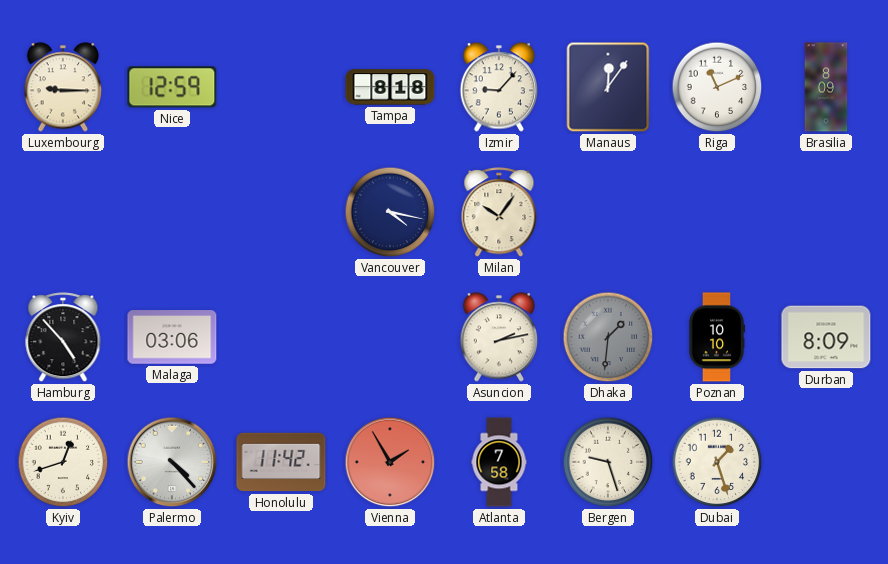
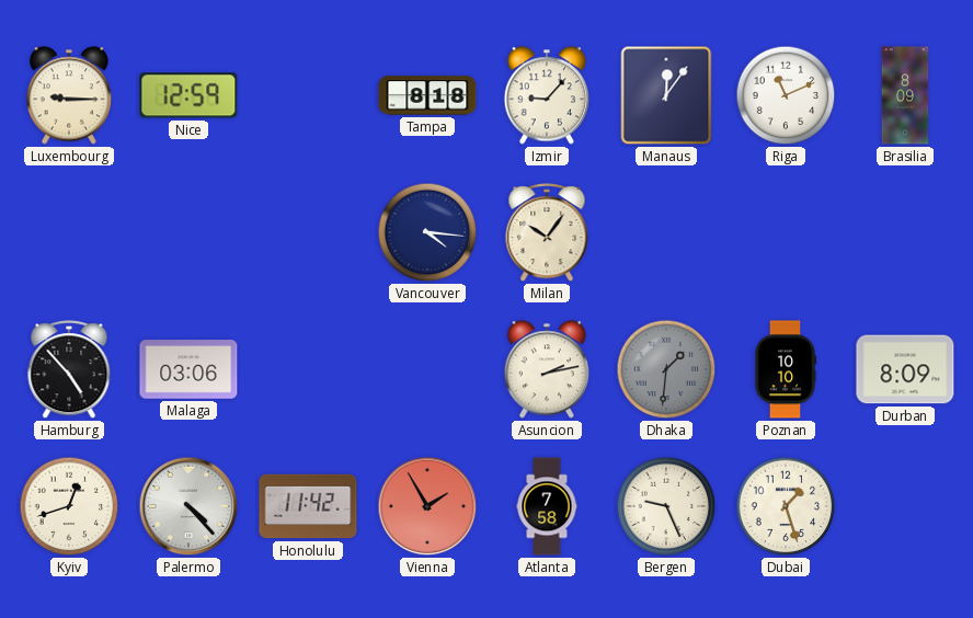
Vancouver: 4:17 -> 4:16
Bergen: 9:27 -> 9:26
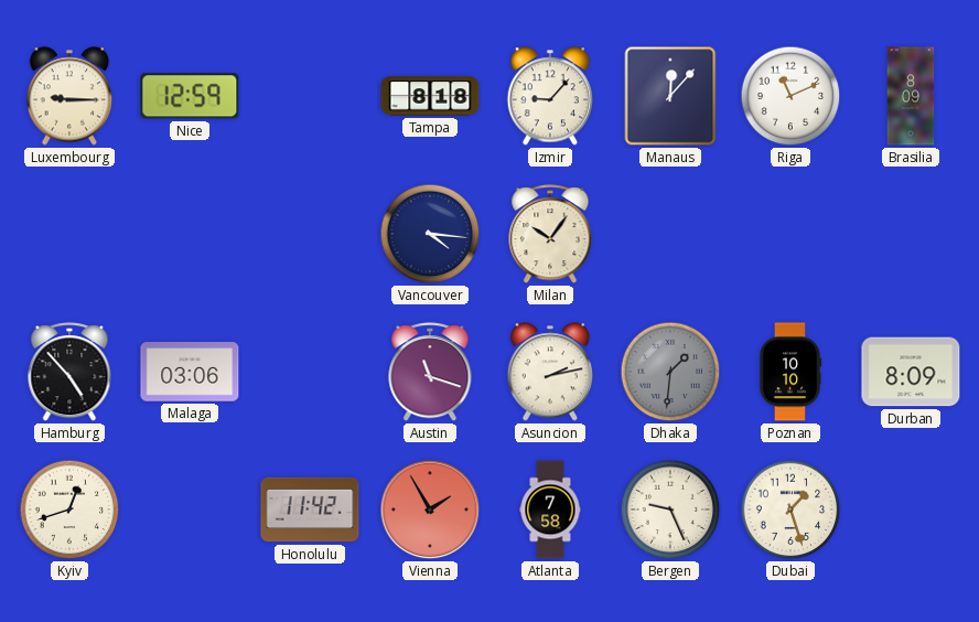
Manaus: 12:06 -> 12:07
Austin: none -> 11:18
Palermo: 4:23 -> none
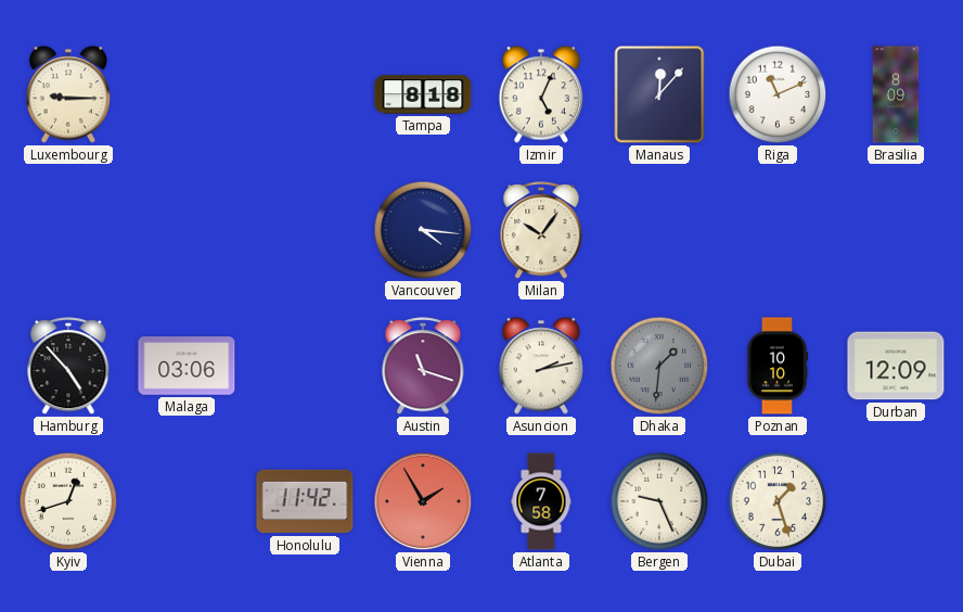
Nice: 12:59 -> none
Izmir: 9:07 -> 5:04
Durban: 8:09 -> 12:09
